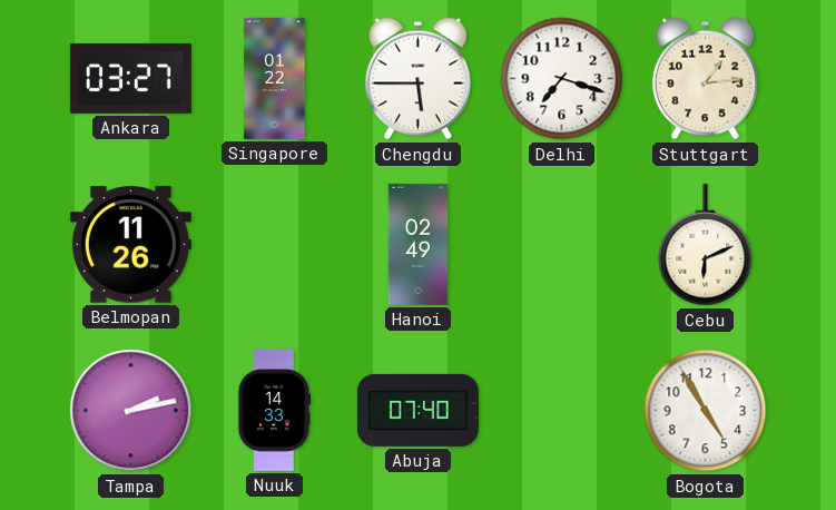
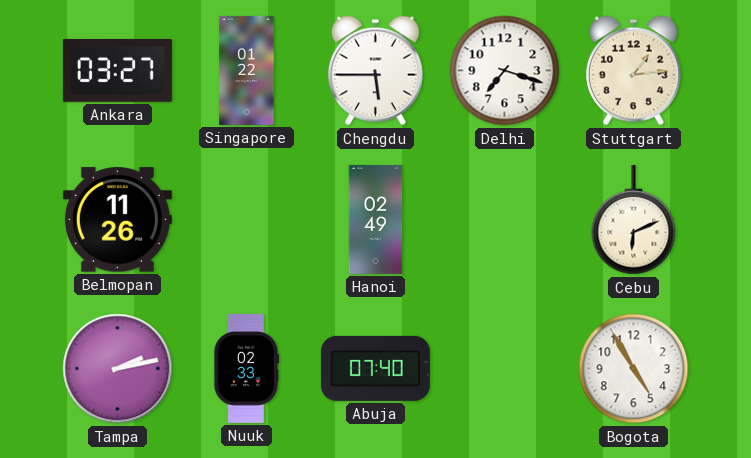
Nuuk: 14:33 -> 02:33
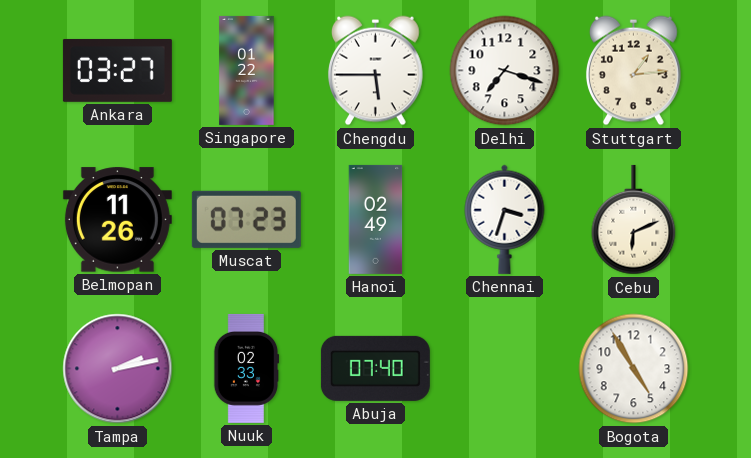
Muscat: none -> 07:23
Chennai: none -> 3:33
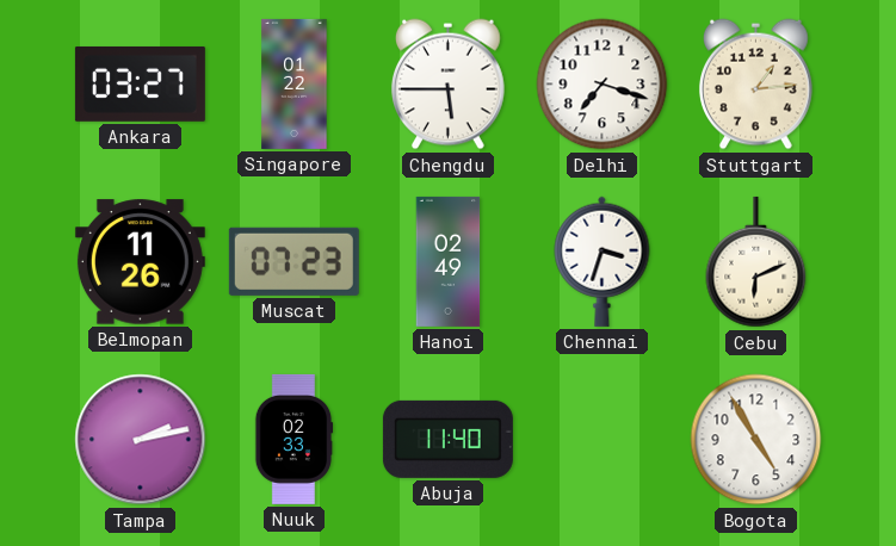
Abuja: 07:40 -> 11:40
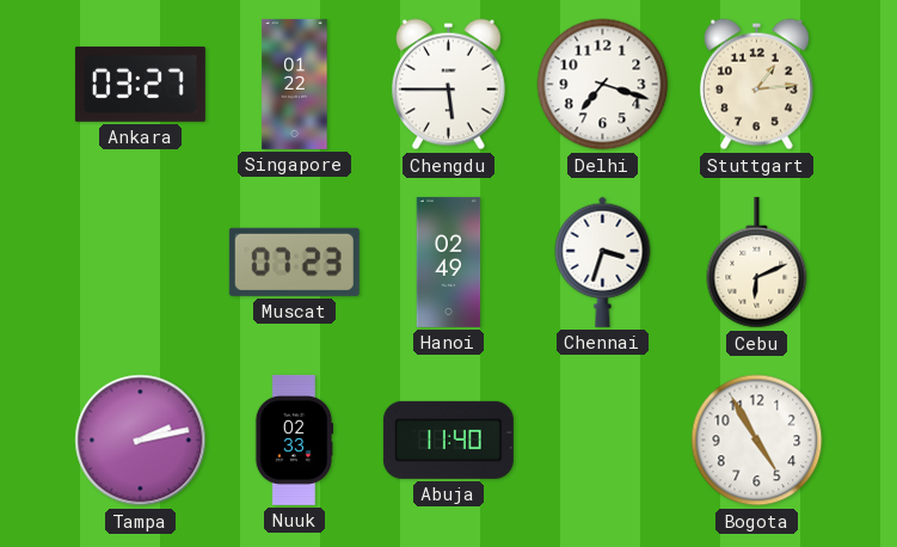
Belmopan: 11:26 -> none
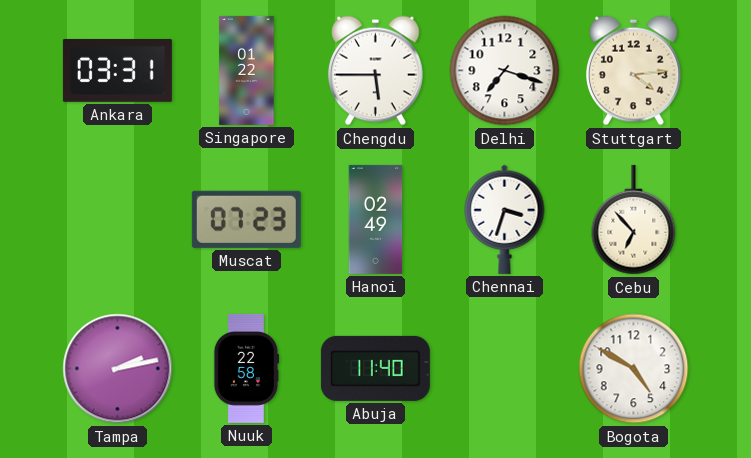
Ankara: 03:27 -> 03:31
Stuttgart: 1:14 -> 4:14
Cebu: 6:11 -> 6:53
Nuuk: 02:33 -> 22:58
Bogota: 4:55 -> 4:50
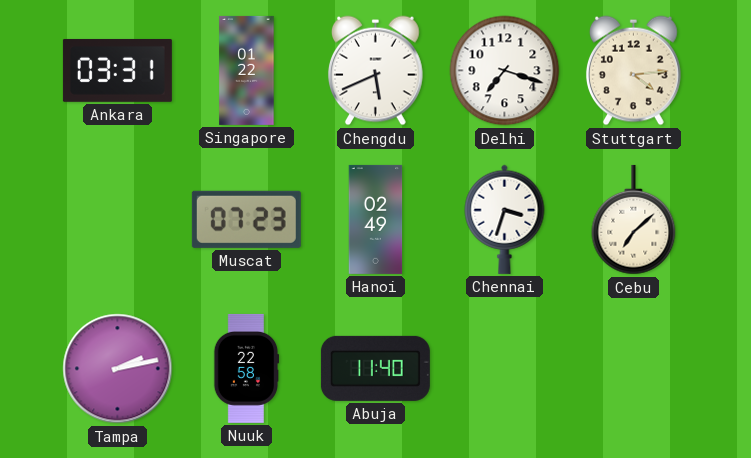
Chengdu: 5:45 -> 5:41
Cebu: 6:53 -> 7:08
Bogota: 4:50 -> none
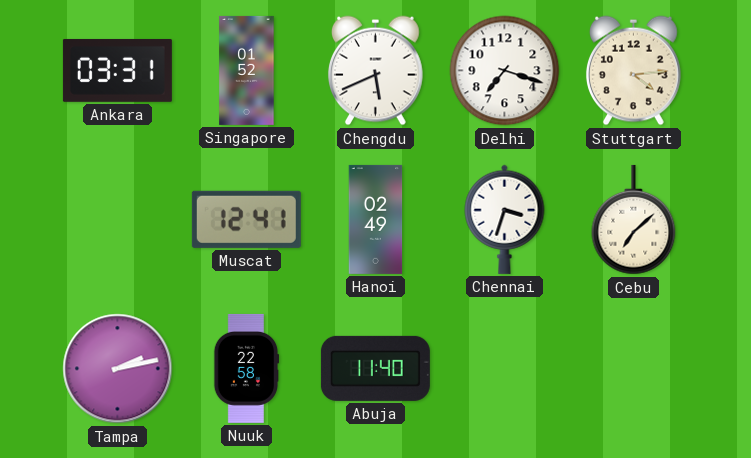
Singapore: 01:22 -> 01:52
Muscat: 07:23 -> 12:41
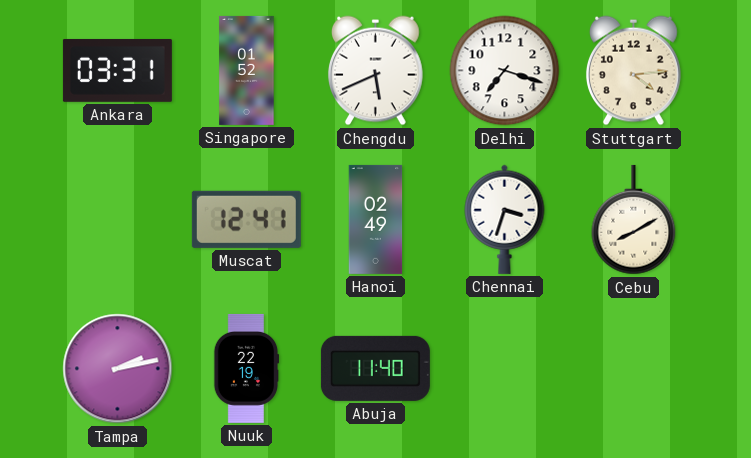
Cebu: 7:08 -> 8:10
Nuuk: 22:58 -> 22:19
